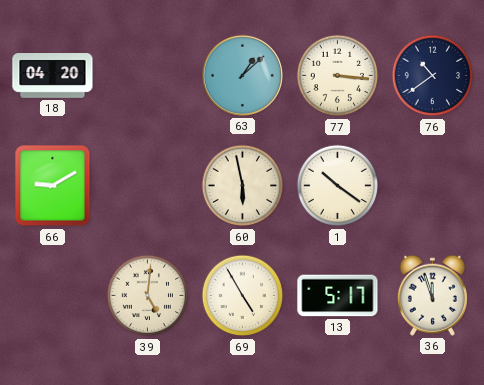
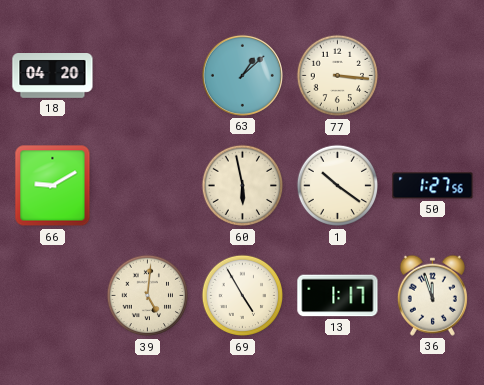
76: 10:39 -> none
50: none -> 1:27
13: 5:17 -> 1:17
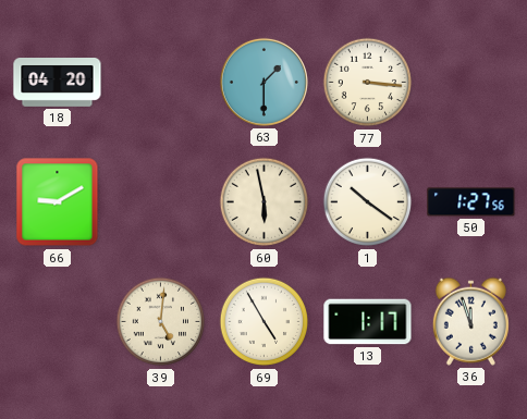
63: 1:08 -> 1:30
